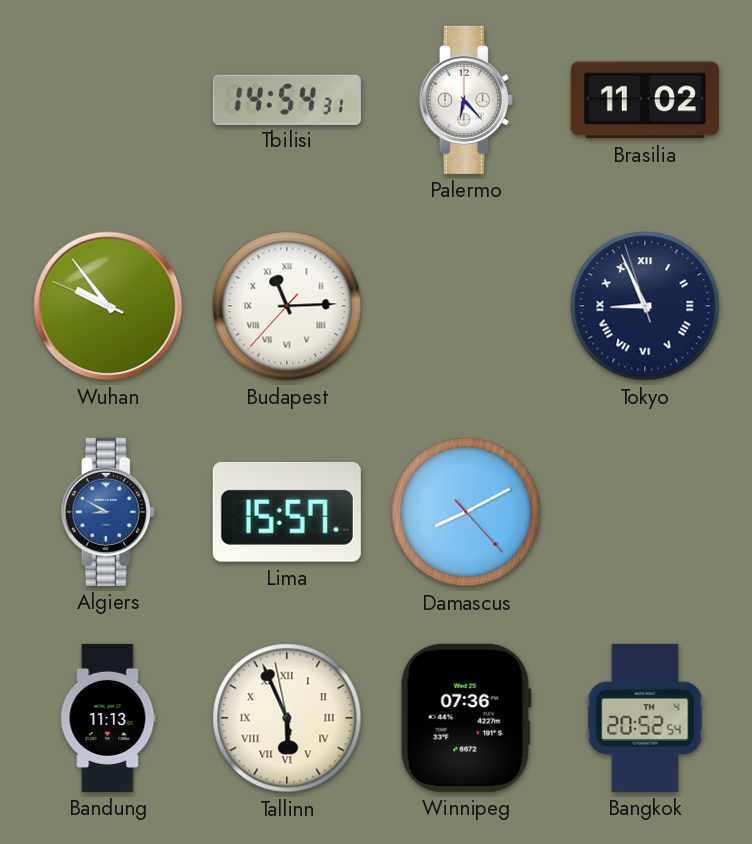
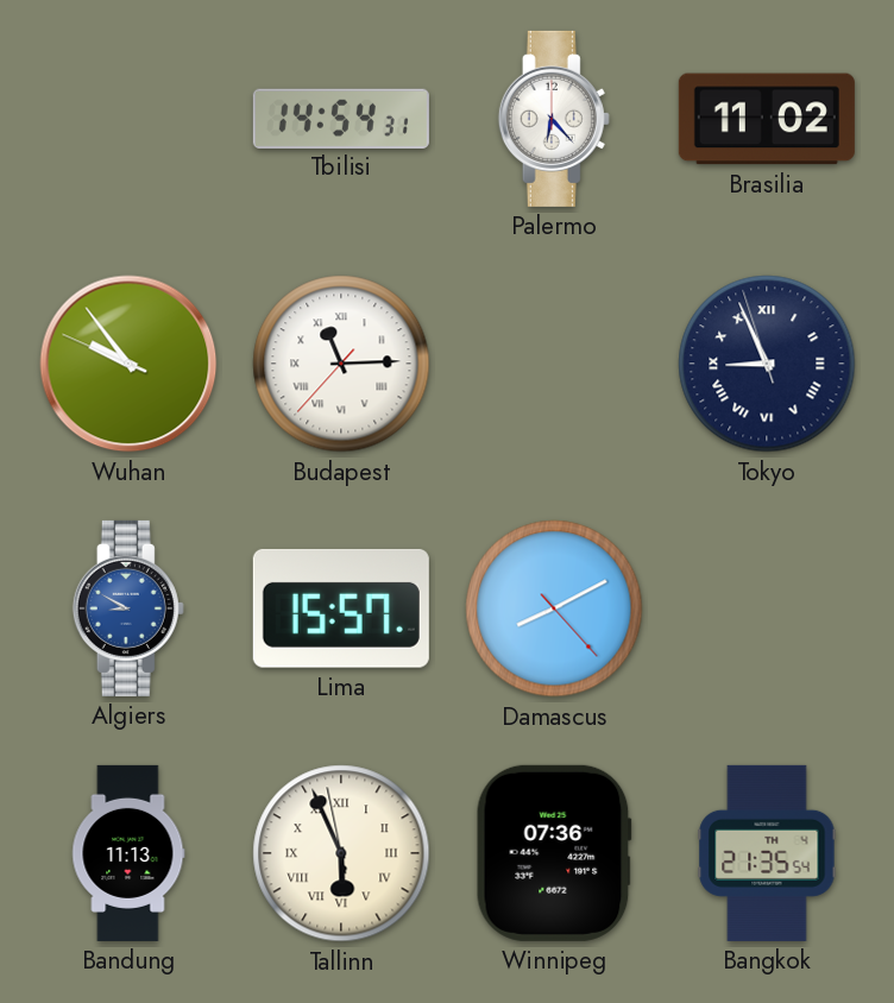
Bangkok: 20:52 -> 21:35
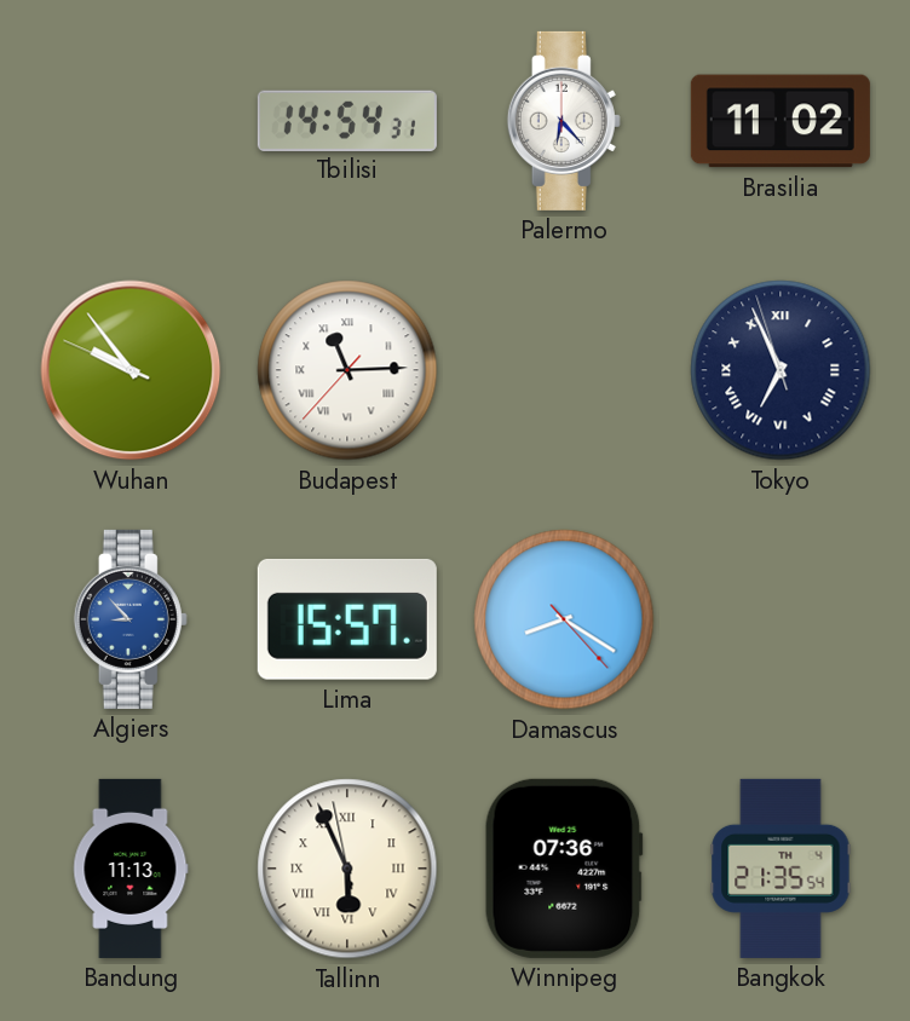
Tokyo: 8:55 -> 6:55
Algiers: 8:50 -> 8:53
Damascus: 8:10 -> 8:20
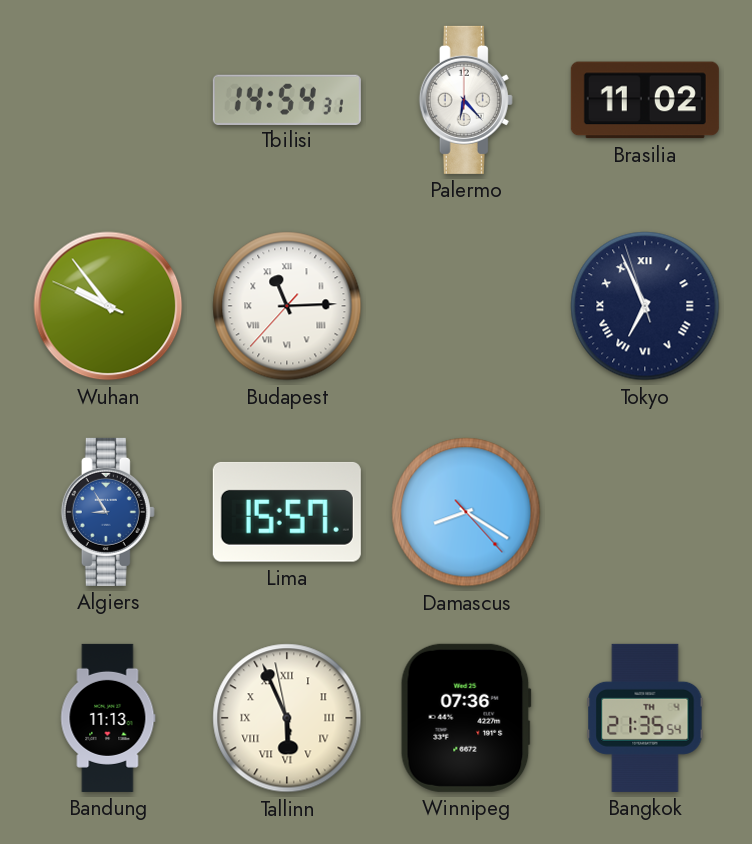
Algiers: 8:53 -> 8:55
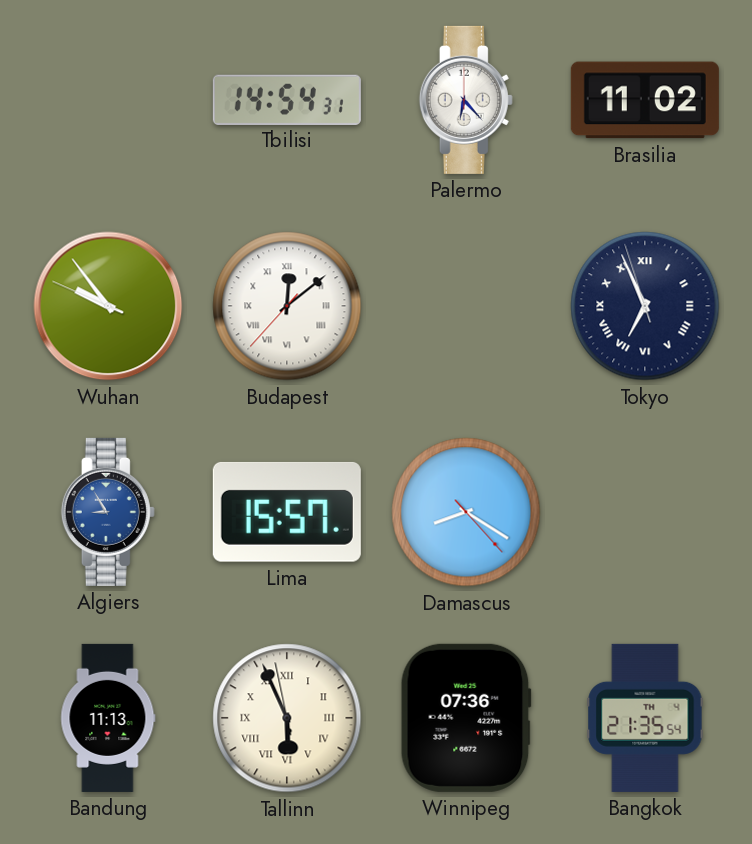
Budapest: 11:14 -> 12:08
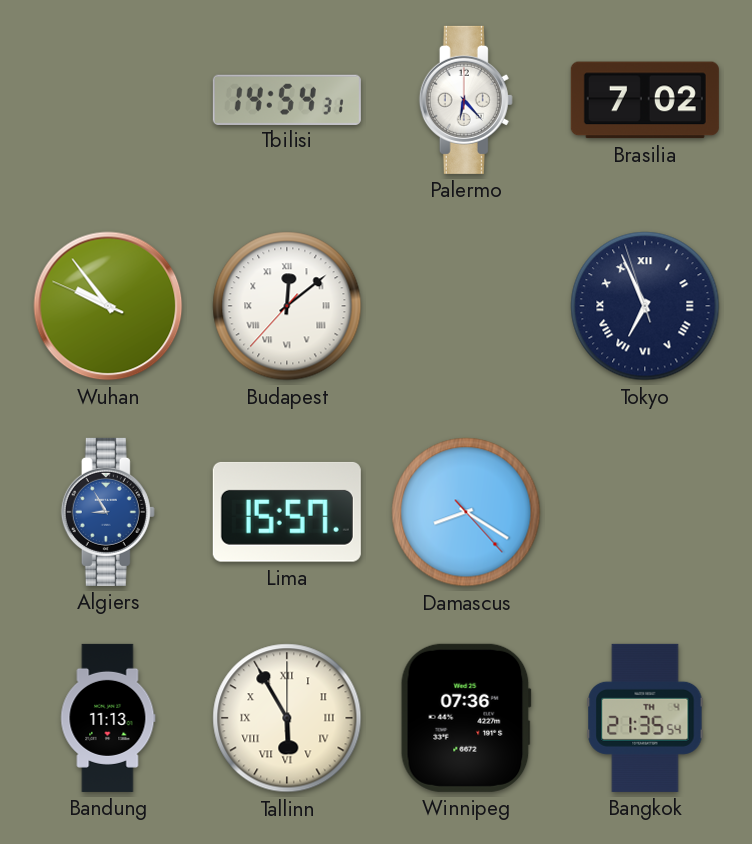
Brasilia: 11:02 -> 7:02
Tallinn: 5:55:58 -> 5:55:00
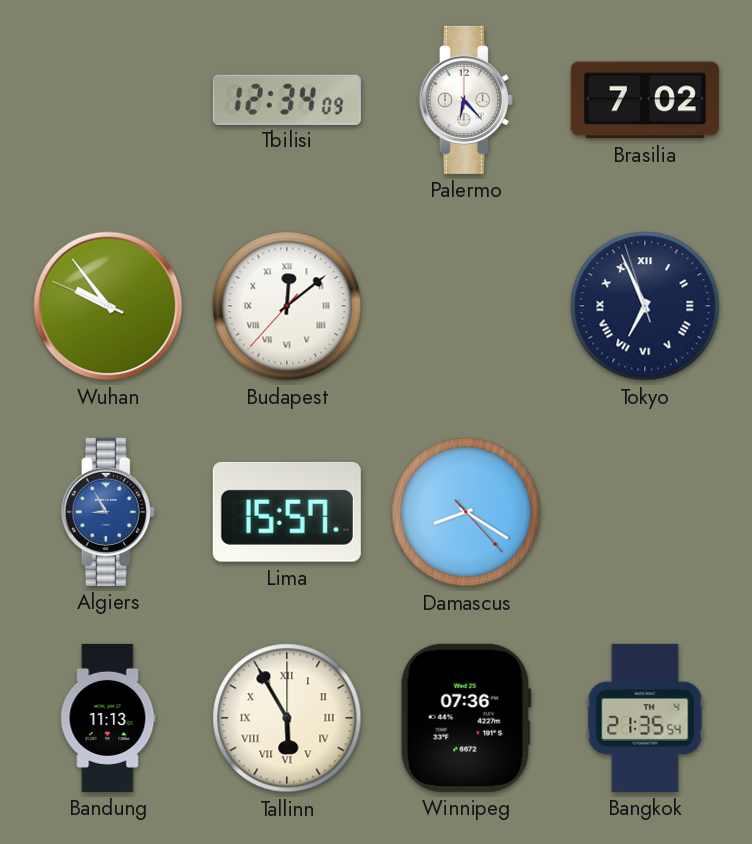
Tbilisi: 14:54 -> 12:34
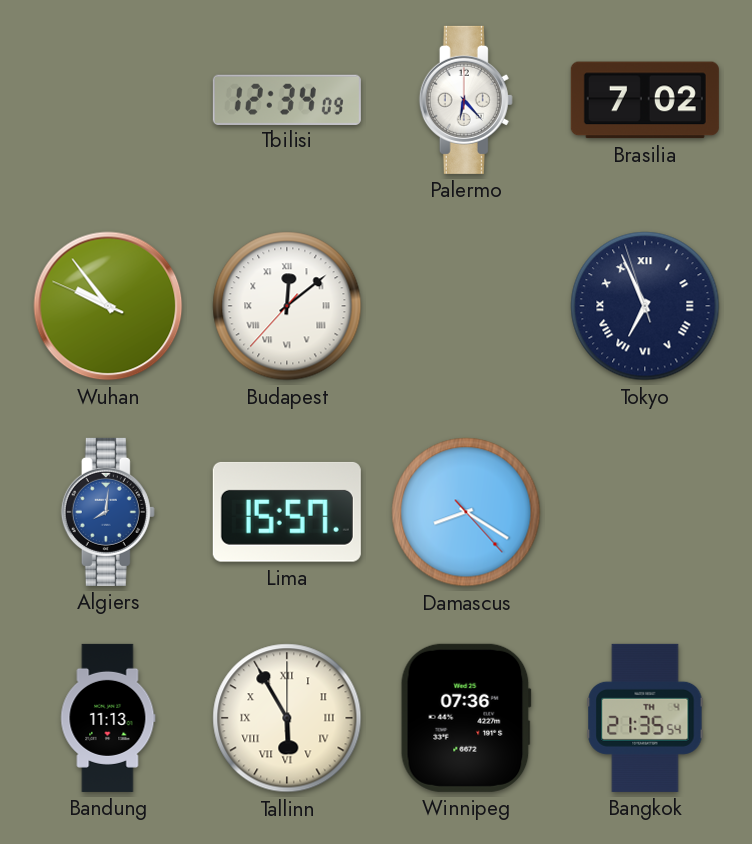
Algiers: 8:55 -> 8:01
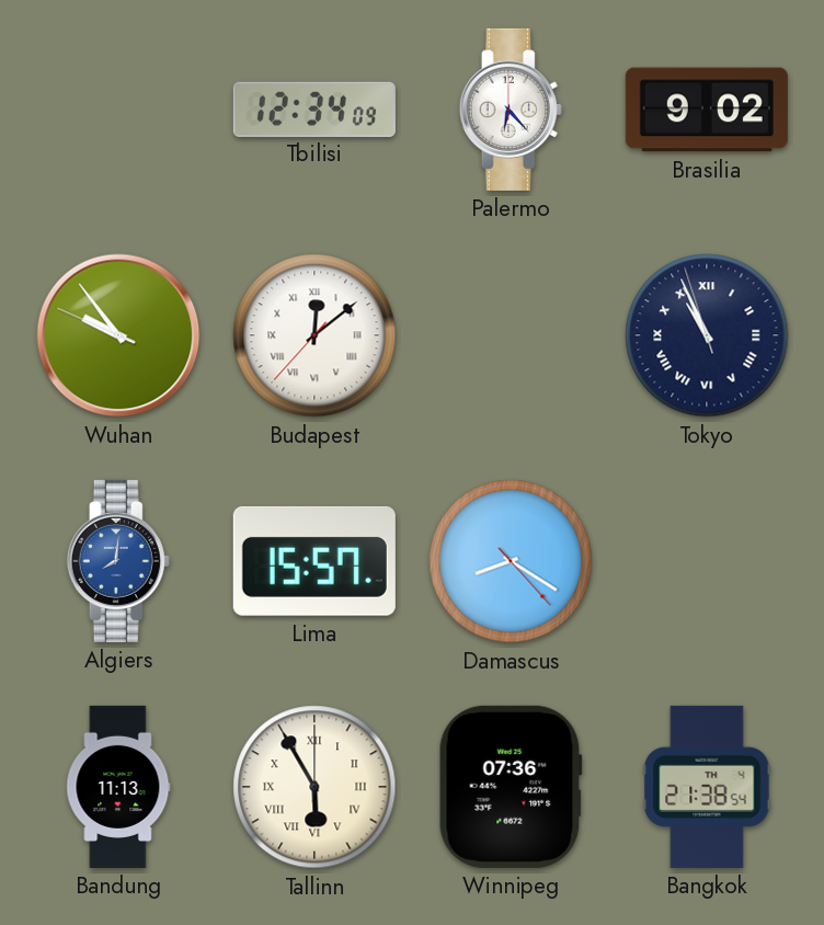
Brasilia: 7:02 -> 9:02
Tokyo: 6:55 -> 10:55
Bangkok: 21:35 -> 21:38
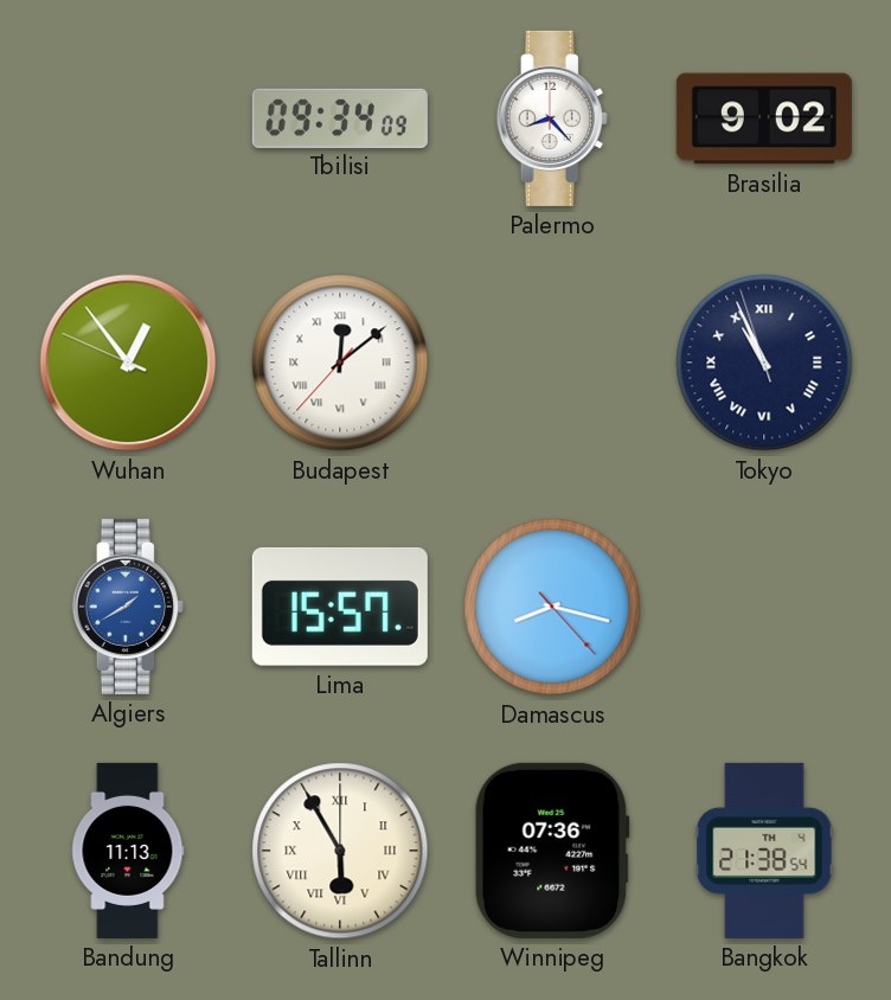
Tbilisi: 12:34 -> 09:34
Palermo: 6:23 -> 8:23
Wuhan: 9:53 -> 12:53
Algiers: 8:01 -> 1:40
Damascus: 8:20 -> 8:17
